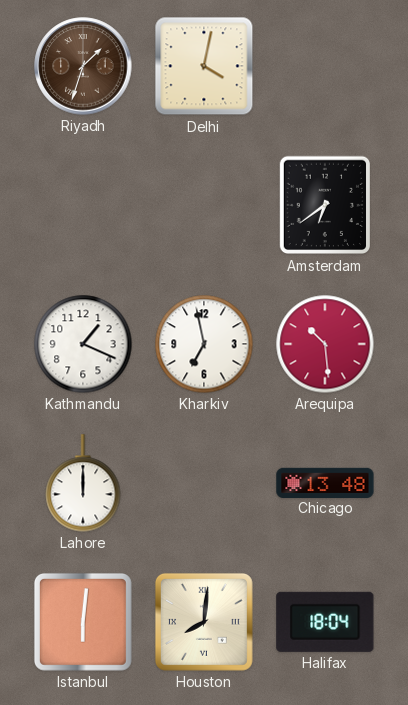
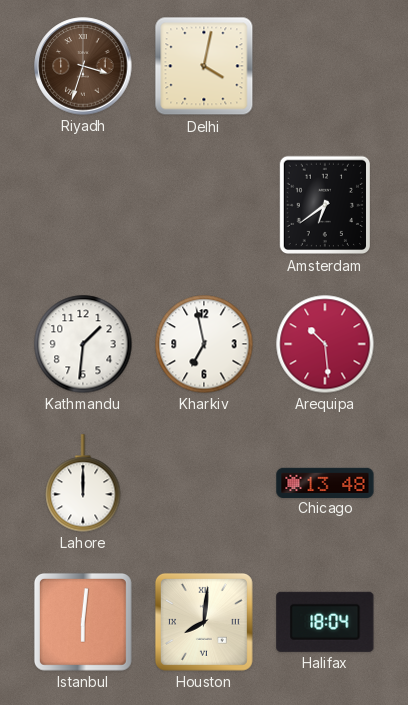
Riyadh: 1:33 -> 3:33
Kathmandu: 1:19 -> 1:31
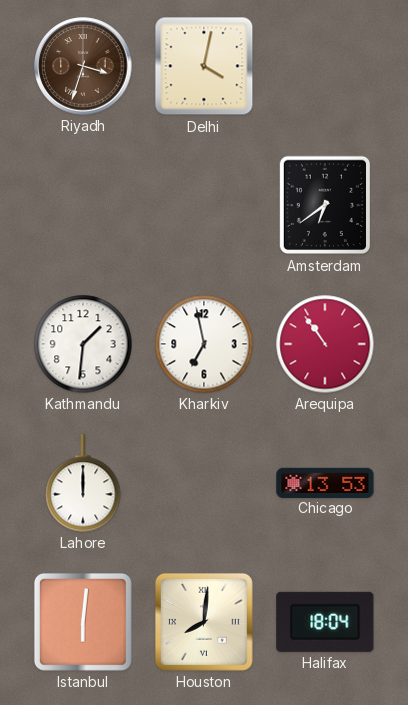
Arequipa: 10:29 -> 10:54
Chicago: 13:48 -> 13:53
